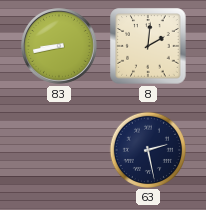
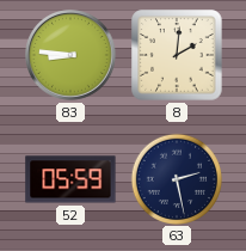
83: 8:43 -> 8:46
52: none -> 05:59
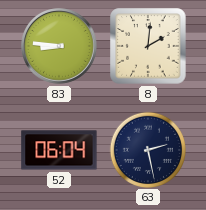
52: 05:59 -> 06:04
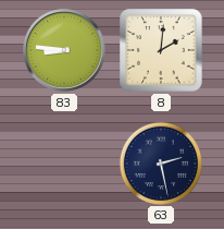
52: 06:04 -> none
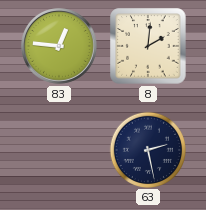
83: 8:46 -> 12:46
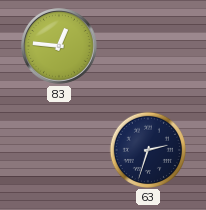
8: 2:01 -> none
63: 2:28 -> 2:33
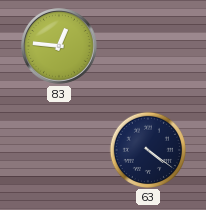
63: 2:33 -> 4:21
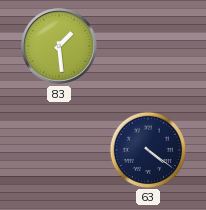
83: 12:46 -> 1:29
